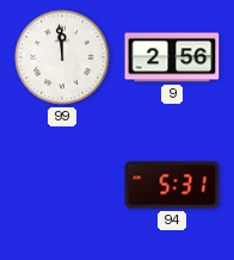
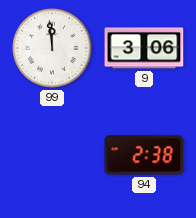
9: 2:56 -> 3:06
94: 5:31 -> 2:38
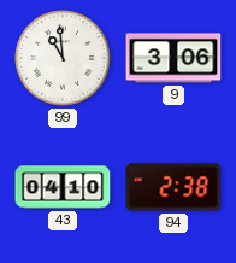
99: 11:59 -> 10:59
43: none -> 04:10
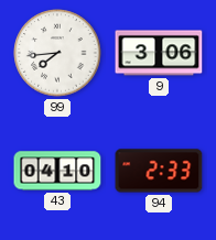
99: 10:59 -> 7:44
94: 2:38 -> 2:33
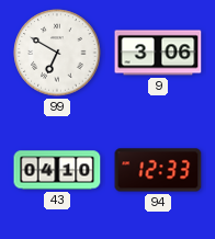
99: 7:44 -> 6:50
94: 2:33 -> 12:33
